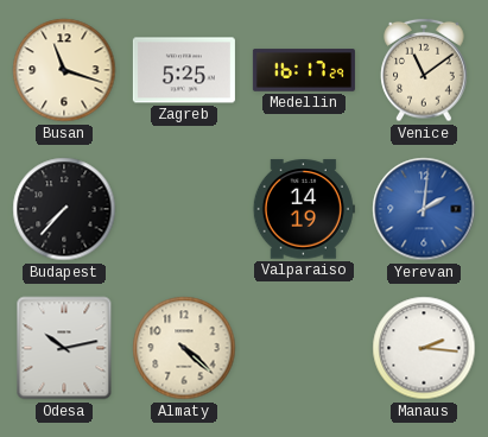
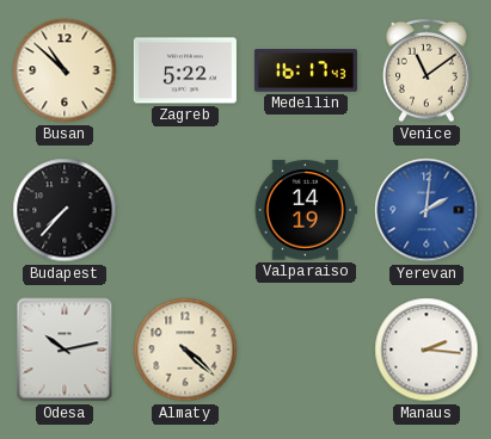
Busan: 11:18 -> 10:52
Zagreb: 5:25 -> 5:22
Medellin: 16:17:29 -> 16:17:43
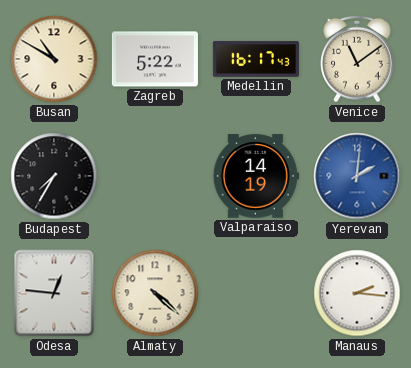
Busan: 10:52 -> 10:50
Budapest: 7:37 -> 7:35
Odesa: 10:13 -> 12:46
